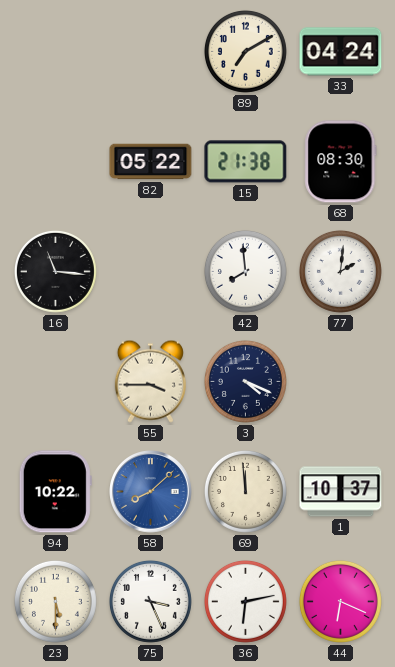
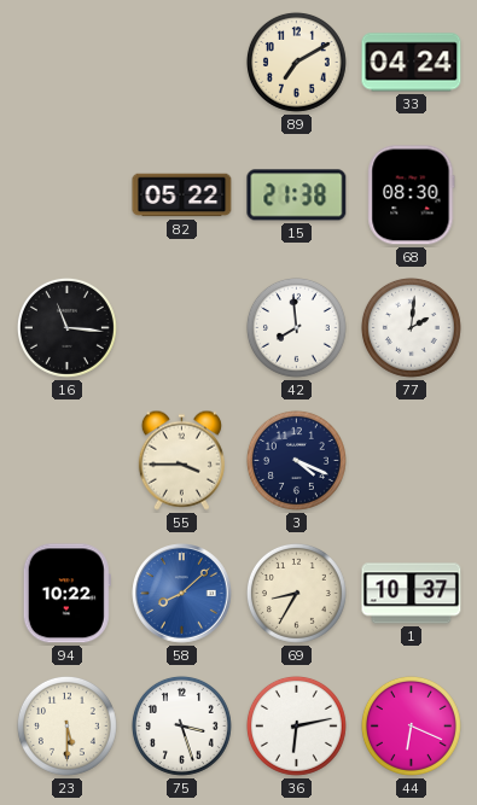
69: 11:59 -> 8:35
75: 3:26 -> 3:27
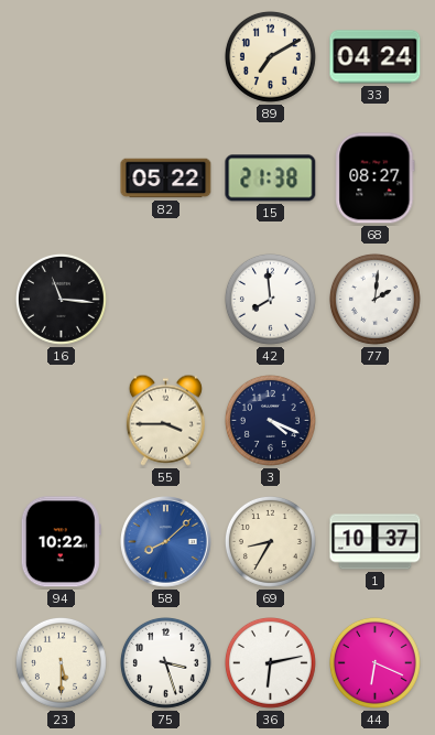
68: 08:30 -> 08:27
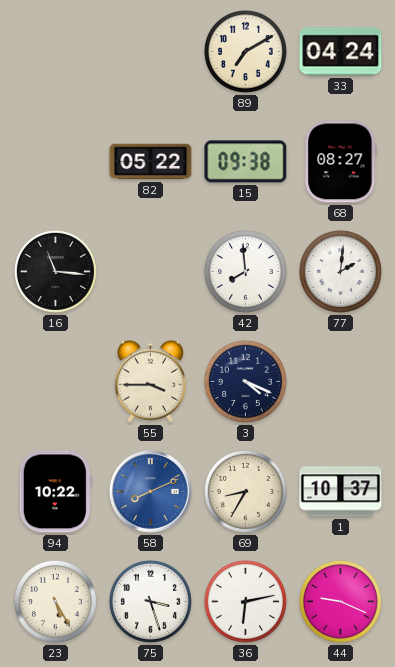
15: 21:38 -> 09:38
58: 8:08 -> 8:11
23: 5:30 -> 5:25
44: 6:19 -> 9:19
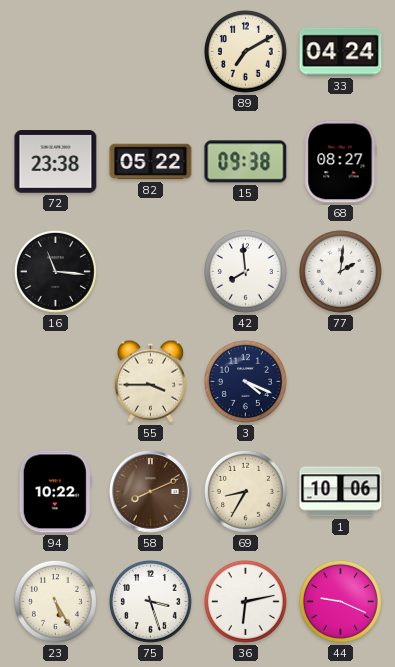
72: none -> 23:38
58 dial: blue -> brown
1: 10:37 -> 10:06
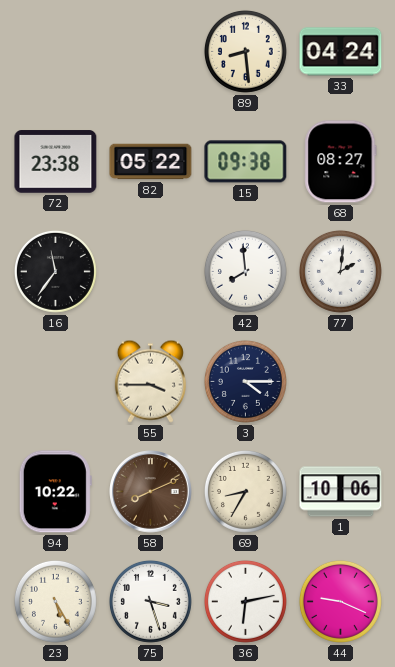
89: 7:10 -> 8:29
16: 11:16 -> 11:36
3: 4:19 -> 4:15
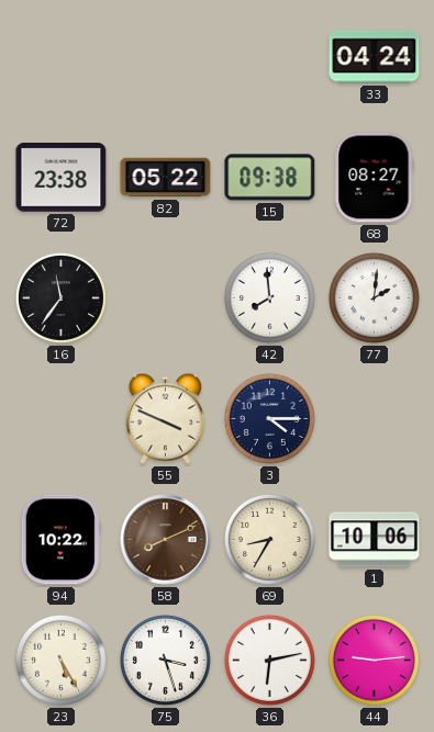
89: 8:29 -> none
55: 3:45 -> 3:49
44: 9:19 -> 9:14
